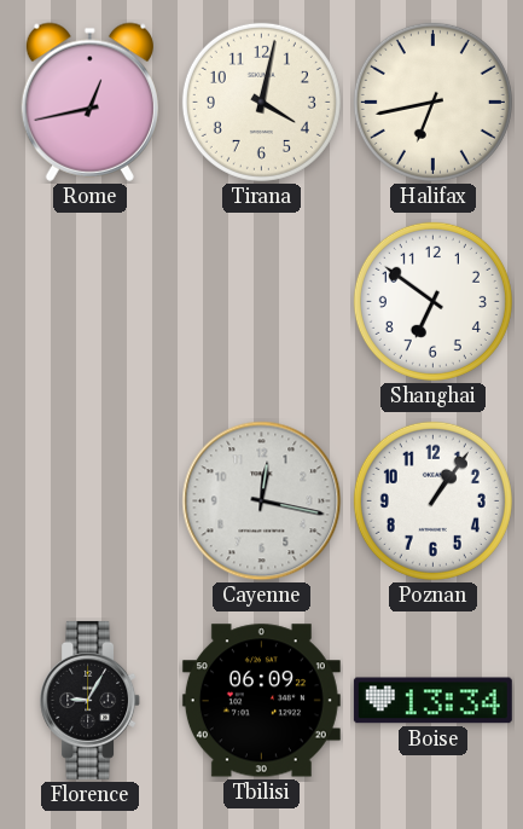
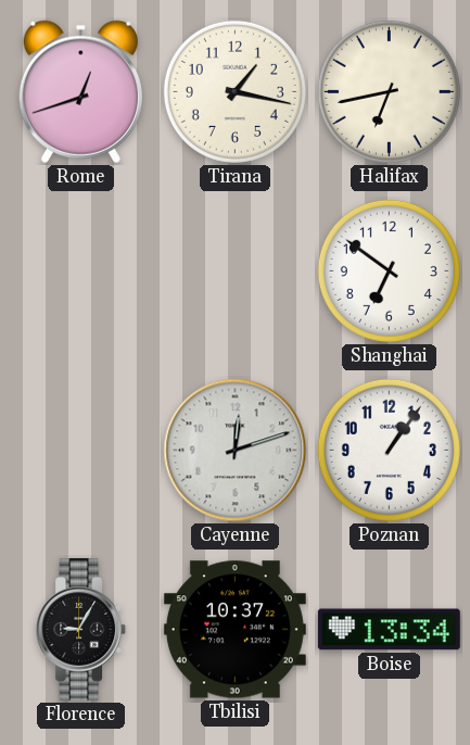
Rome: 12:43 -> 12:42
Tirana: 4:02 -> 1:17
Cayenne: 12:17 -> 12:12
Tbilisi: 06:09 -> 10:37
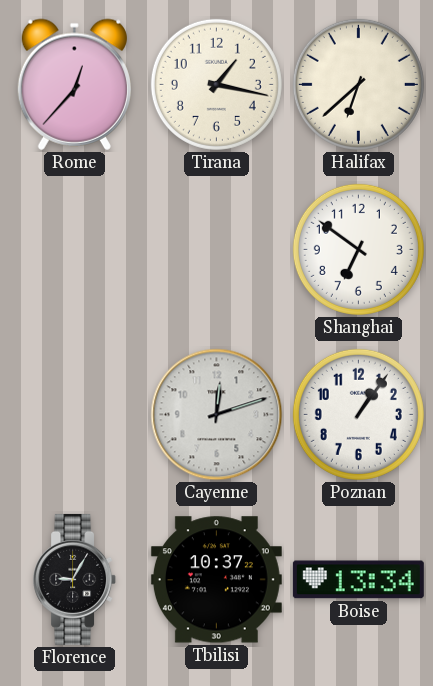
Rome: 12:42 -> 12:37
Halifax: 6:43 -> 6:38
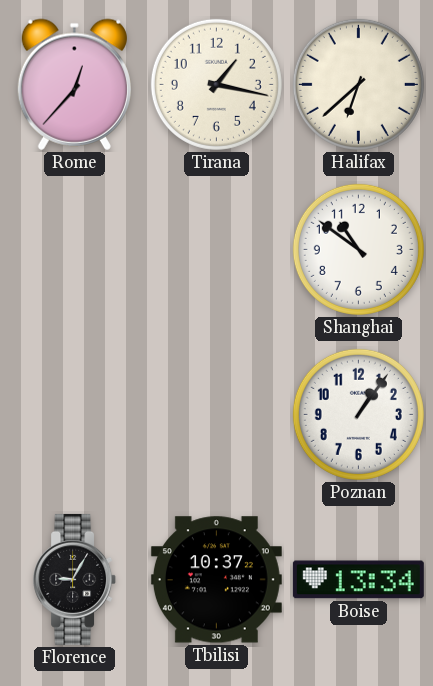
Shanghai: 6:51 -> 10:51
Cayenne: 12:12 -> none
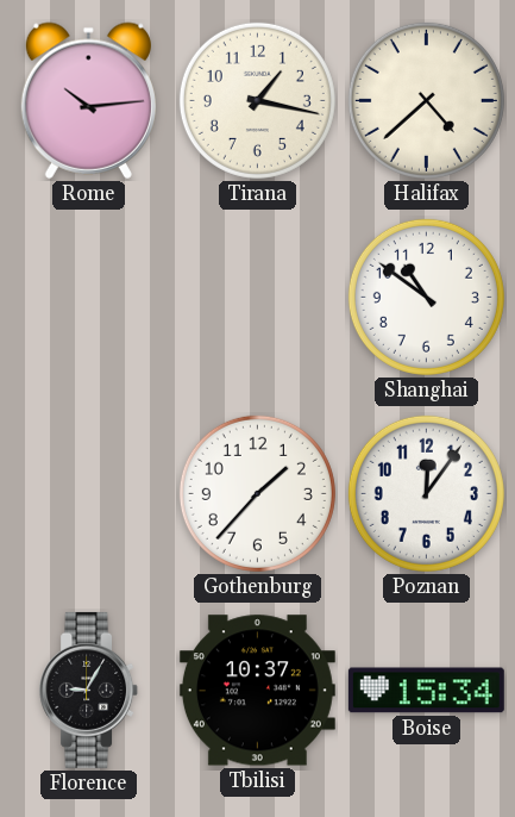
Rome: 12:37 -> 10:14
Halifax: 6:38 -> 4:38
Gothenburg: none -> 1:37
Poznan: 1:06 -> 12:06
Boise: 13:34 -> 15:34
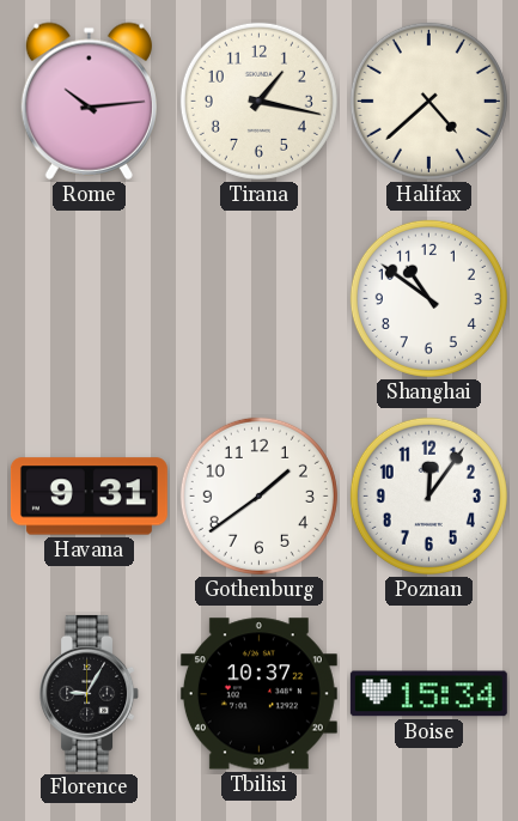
Havana: none -> 9:31
Gothenburg: 1:37 -> 1:39
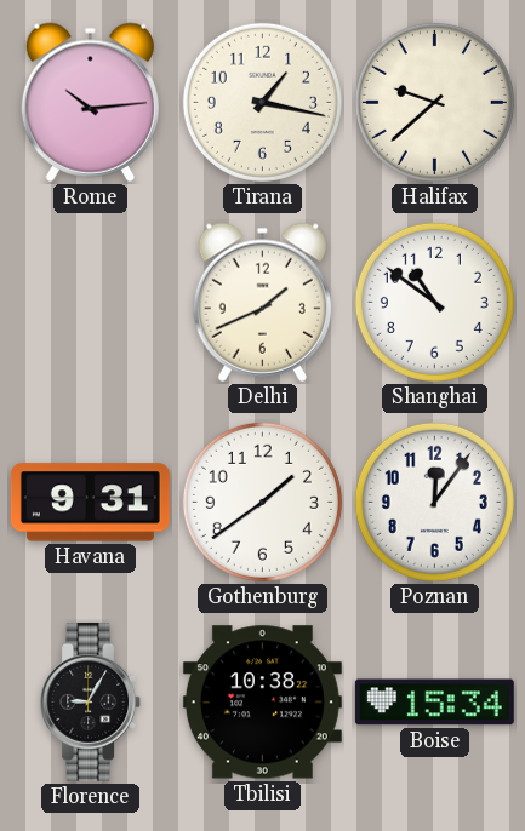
Halifax: 4:38 -> 9:38
Delhi: none -> 1:41
Tbilisi: 10:37 -> 10:38
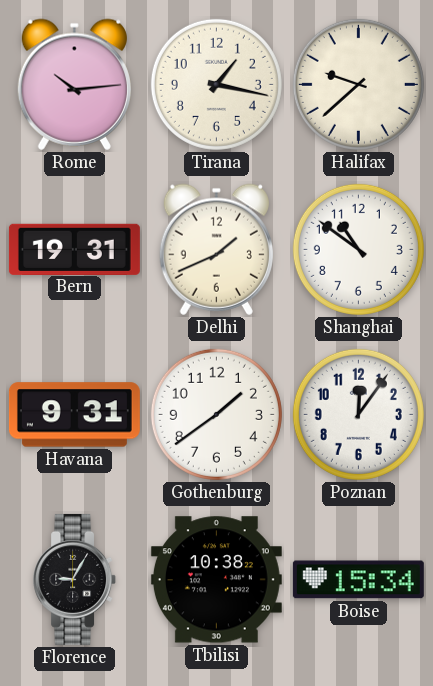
Bern: none -> 19:31
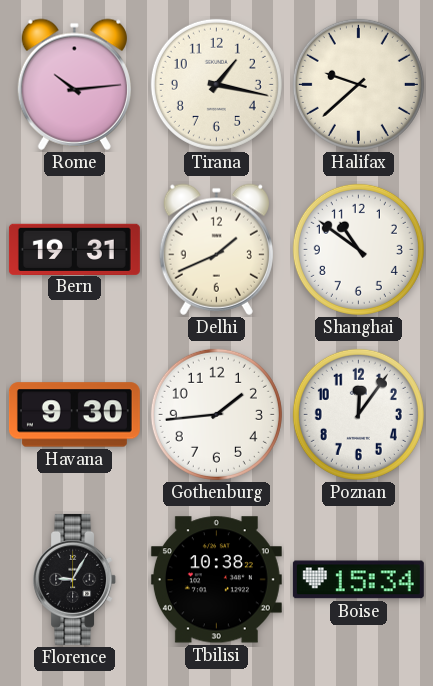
Havana: 9:31 -> 9:30
Gothenburg: 1:39 -> 1:44
